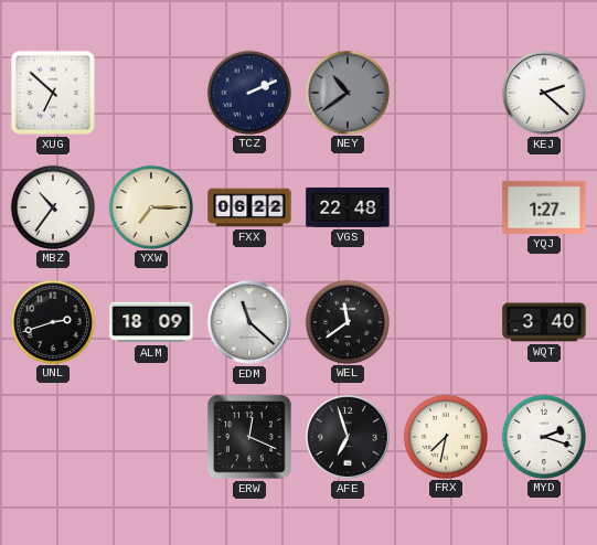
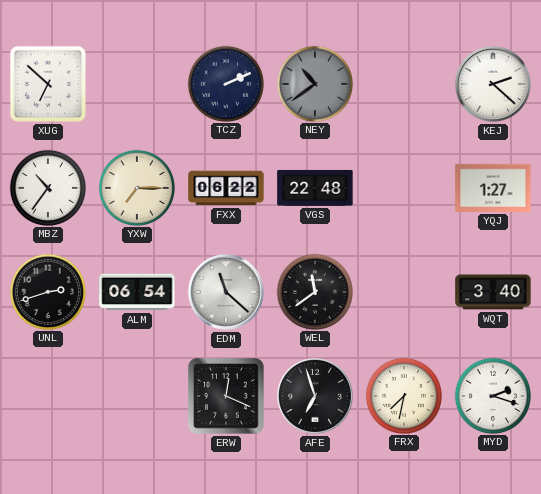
ALM: 18:09 -> 06:54
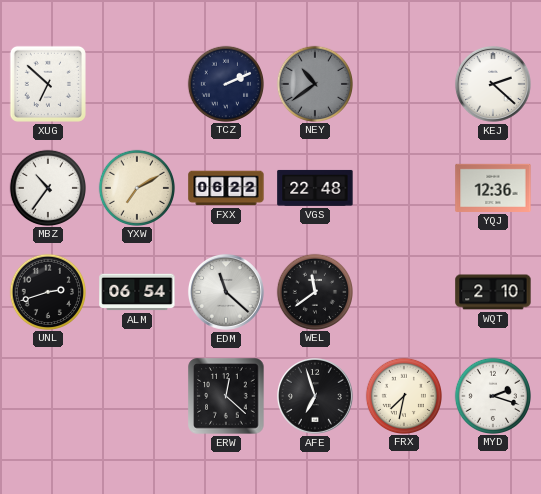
YXW: 7:15 -> 7:10
YQJ: 1:27 -> 12:36
WQT: 3:40 -> 2:10
ERW: 12:19 -> 12:22
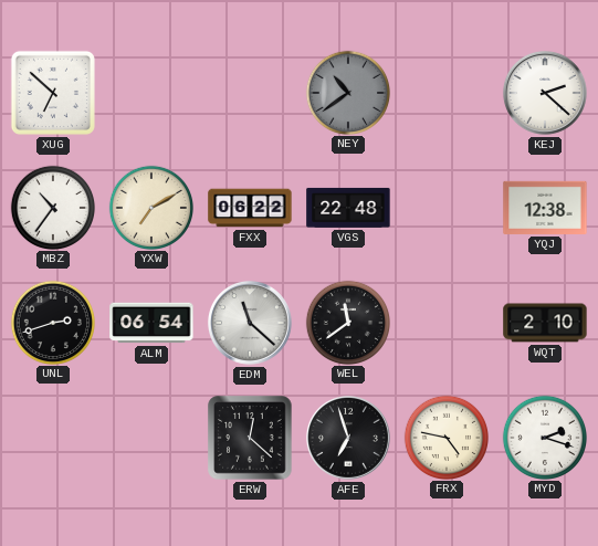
TCZ: 2:11 -> none
YQJ: 12:36 -> 12:38
FRX: 7:32 -> 4:47
